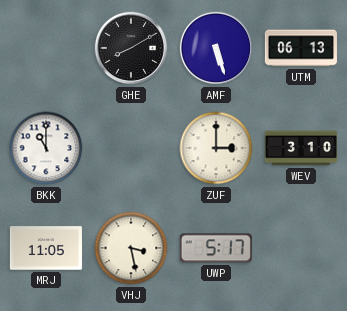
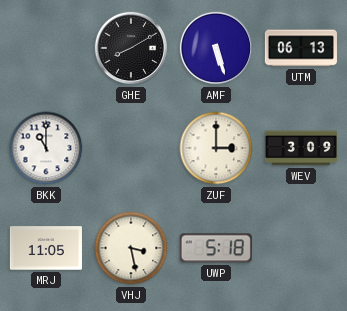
WEV: 3:10 -> 3:09
UWP: 5:17 -> 5:18
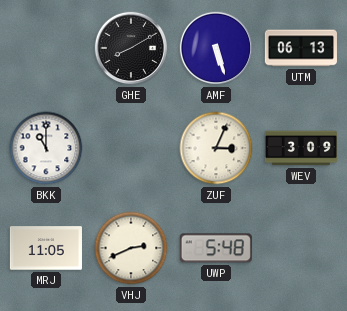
ZUF: 3:00 -> 3:04
VHJ: 3:28 -> 2:41
UWP: 5:18 -> 5:48
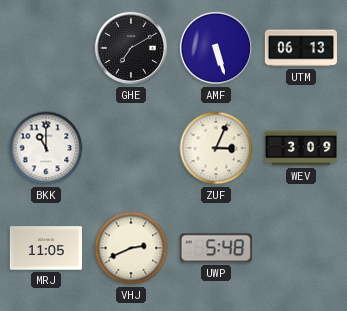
GHE: 8:10 -> 7:10
